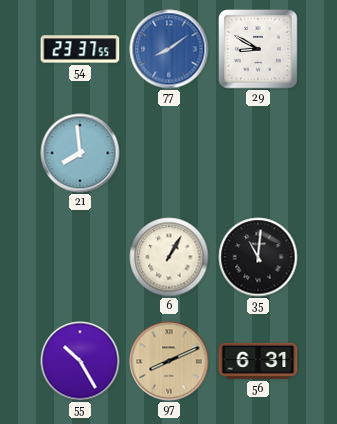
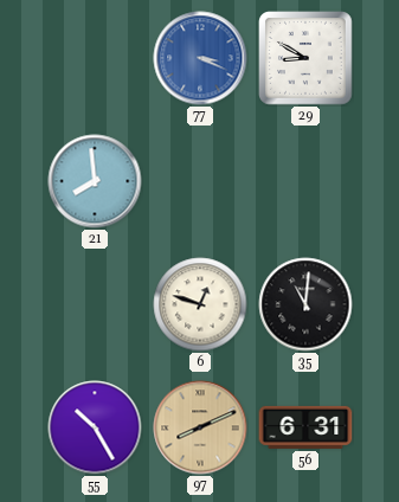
54: 23:37 -> none
77: 8:09 -> 3:19
6: 1:05 -> 12:48
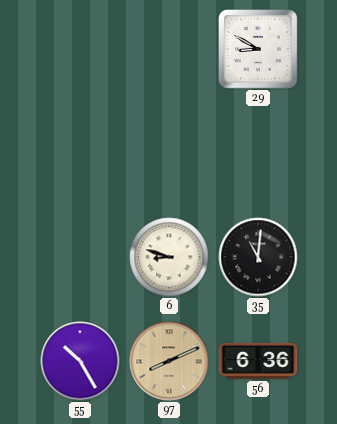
77: 3:19 -> none
21: 7:59 -> none
6: 12:48 -> 8:48
56: 6:31 -> 6:36
